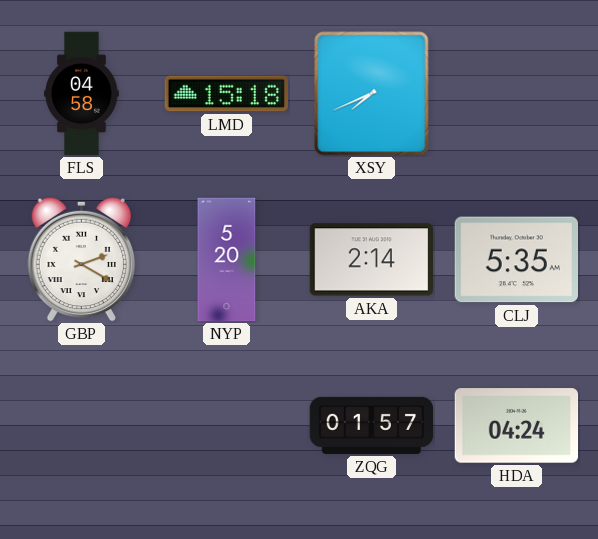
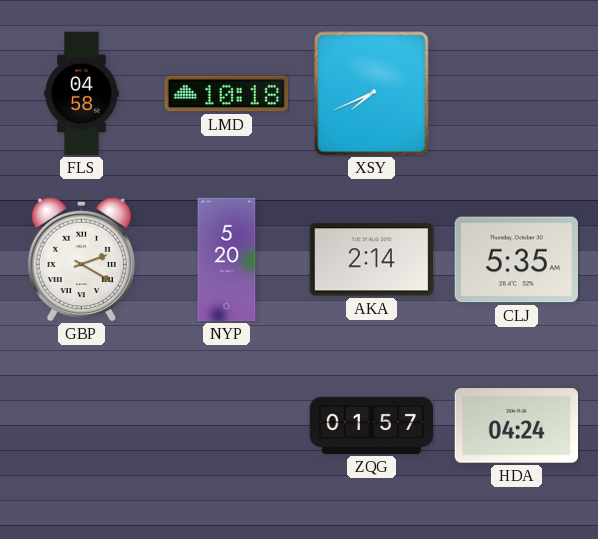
LMD: 15:18 -> 10:18
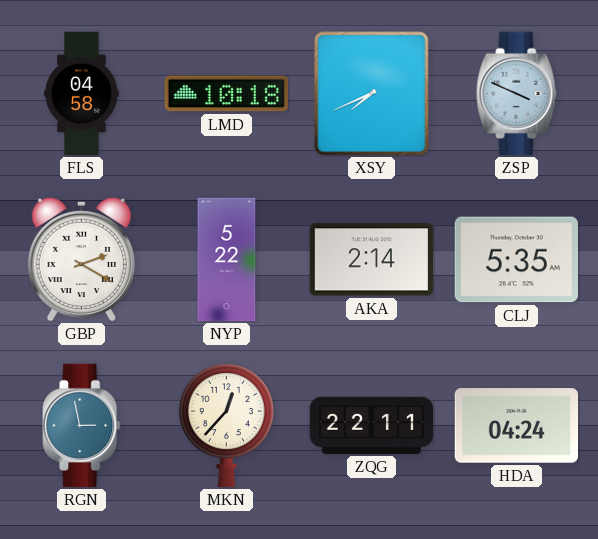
ZSP: none -> 3:49
NYP: 5:20 -> 5:22
RGN: none -> 2:58
MKN: none -> 12:37
ZQG: 01:57 -> 22:11
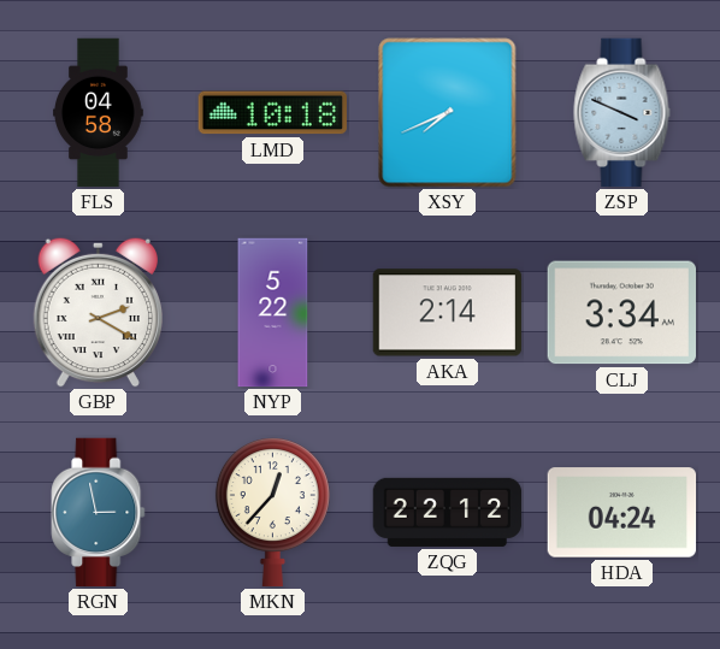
CLJ: 5:35 -> 3:34
ZQG: 22:11 -> 22:12
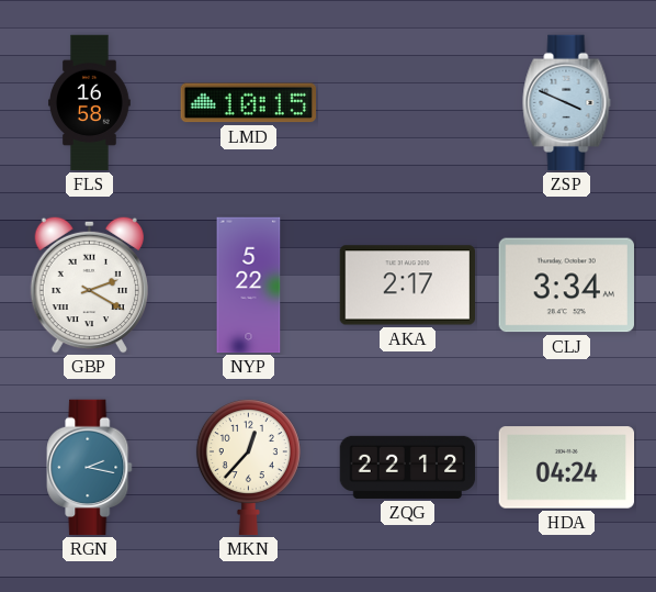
FLS: 04:58 -> 16:58
LMD: 10:18 -> 10:15
XSY: 7:41 -> none
AKA: 2:14 -> 2:17
RGN: 2:58 -> 2:17
